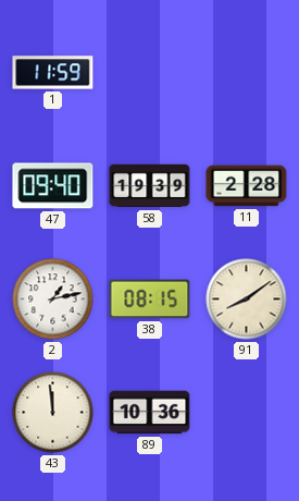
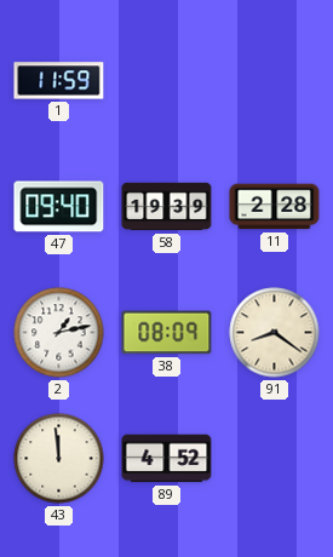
38: 08:15 -> 08:09
91: 8:09 -> 8:21
89: 10:36 -> 4:52
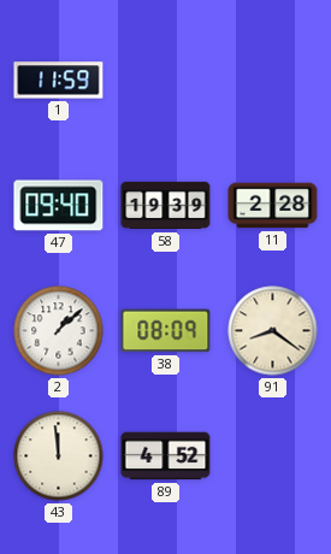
2: 1:13 -> 1:08
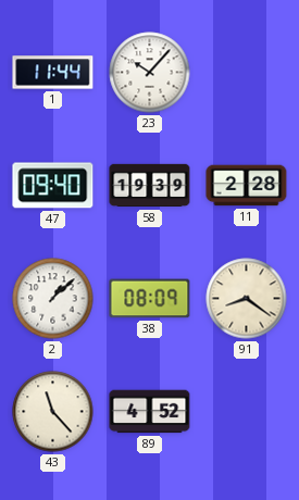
1: 11:59 -> 11:44
23: none -> 10:07
43: 11:59 -> 11:23
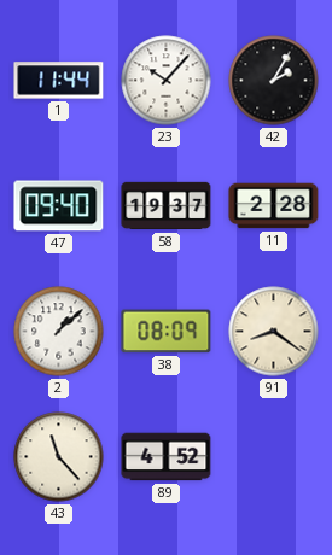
42: none -> 2:05
58: 19:39 -> 19:37
